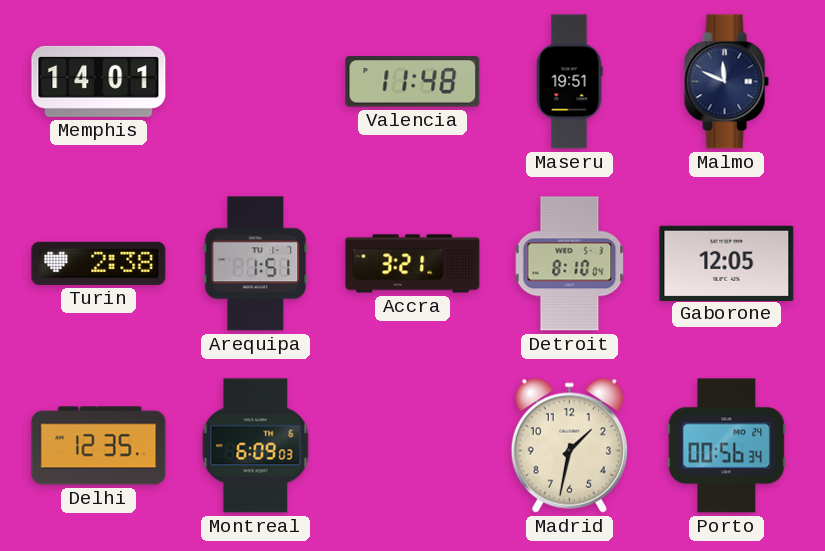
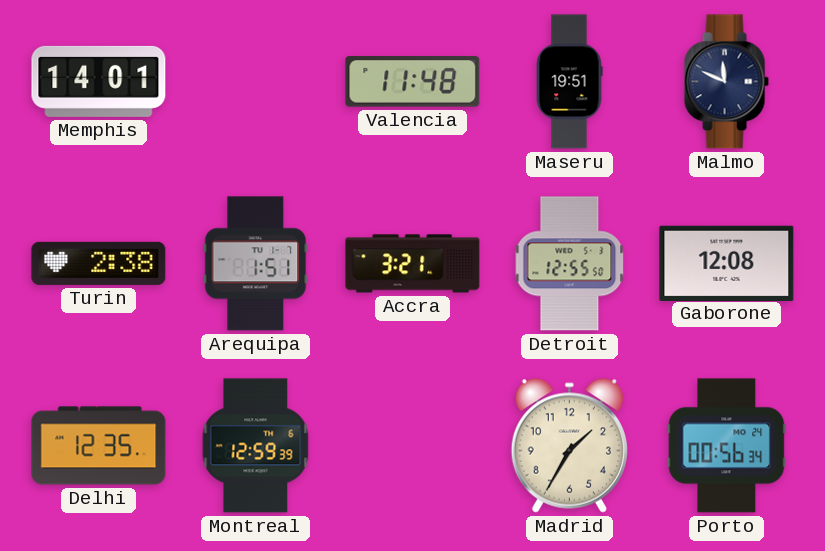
Detroit: 8:10 -> 12:55
Gaborone: 12:05 -> 12:08
Montreal: 6:09 -> 12:59
Madrid: 1:32 -> 1:35
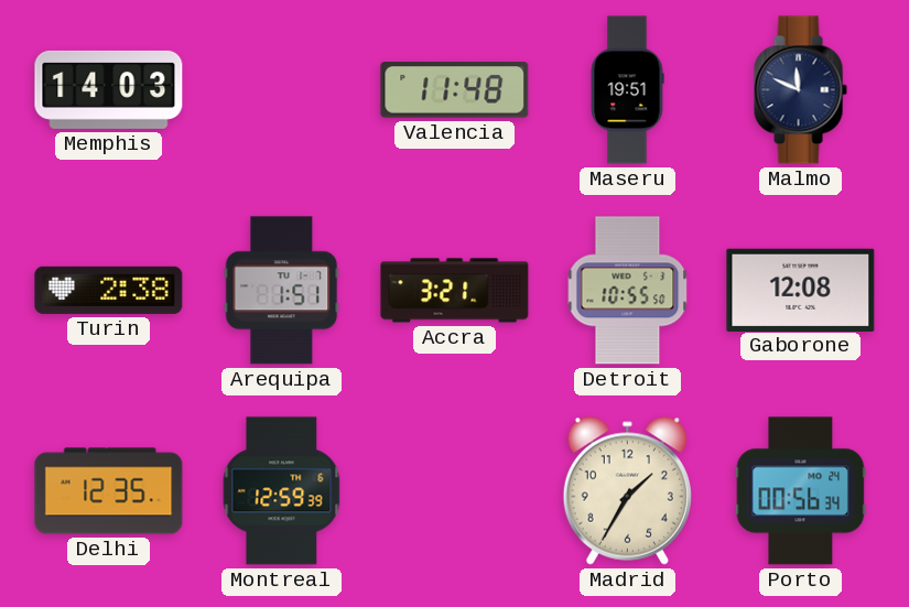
Memphis: 14:01 -> 14:03
Detroit: 12:55 -> 10:55
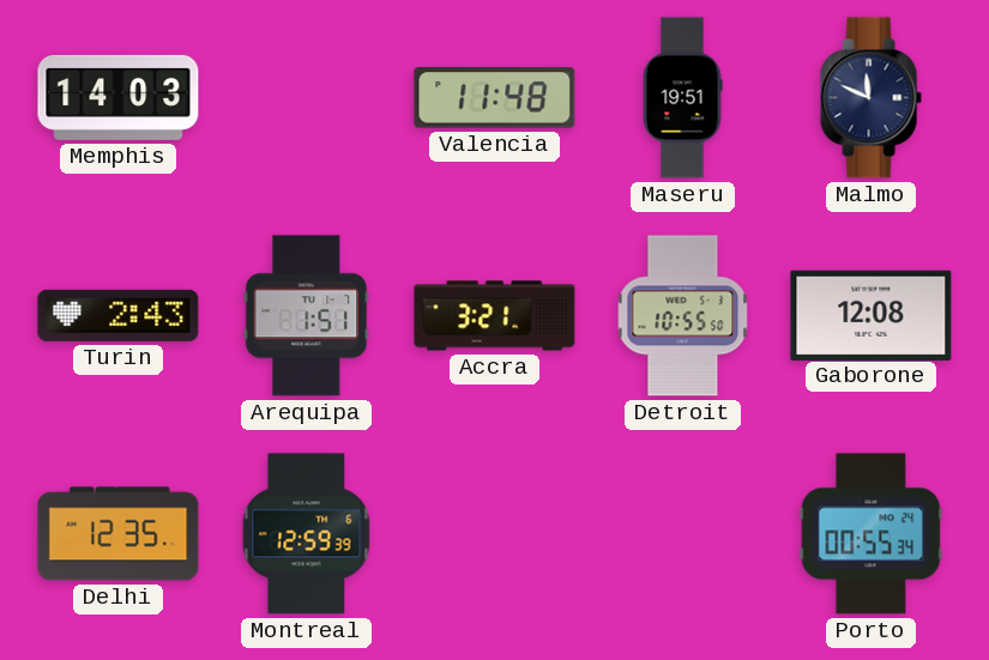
Turin: 2:38 -> 2:43
Madrid: 1:35 -> none
Porto: 00:56 -> 00:55
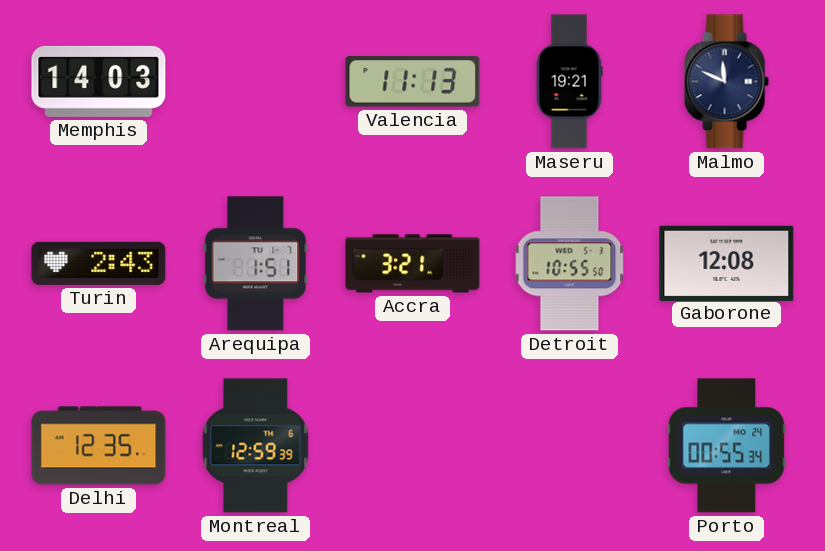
Valencia: 11:48 -> 11:13
Maseru: 19:51 -> 19:21
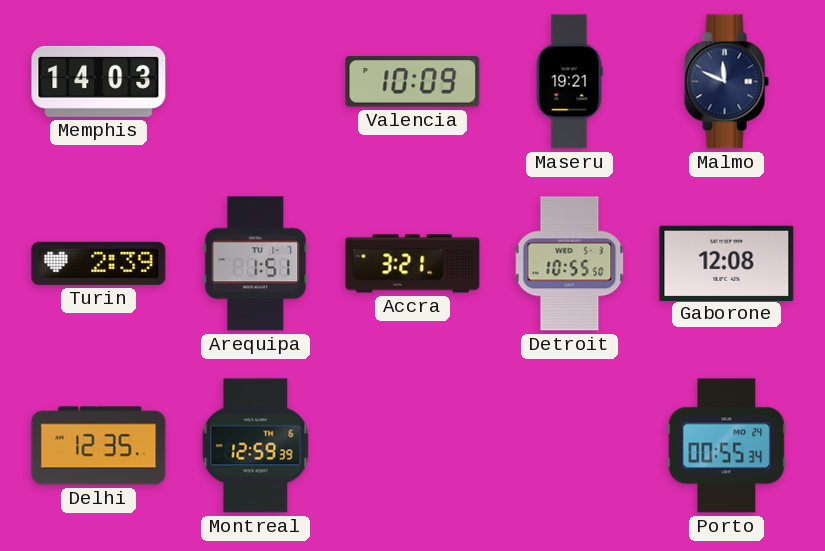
Valencia: 11:13 -> 10:09
Turin: 2:43 -> 2:39
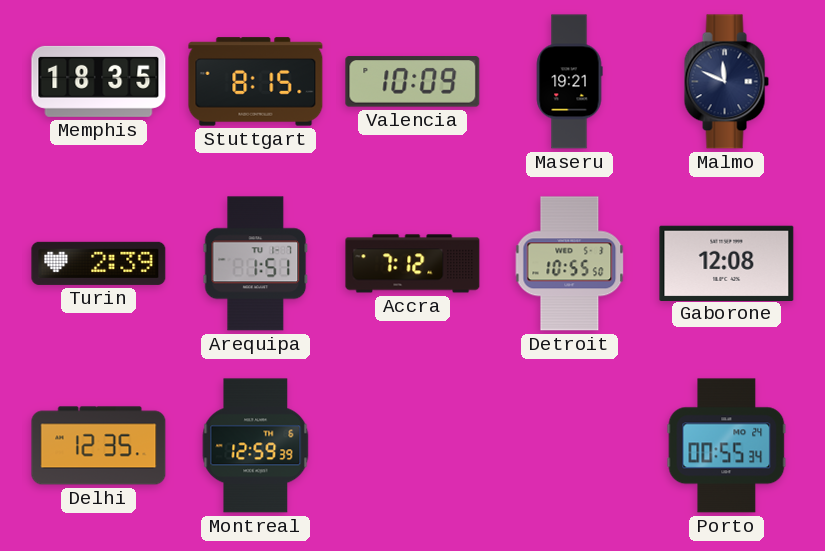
Memphis: 14:03 -> 18:35
Stuttgart: none -> 8:15
Accra: 3:21 -> 7:12
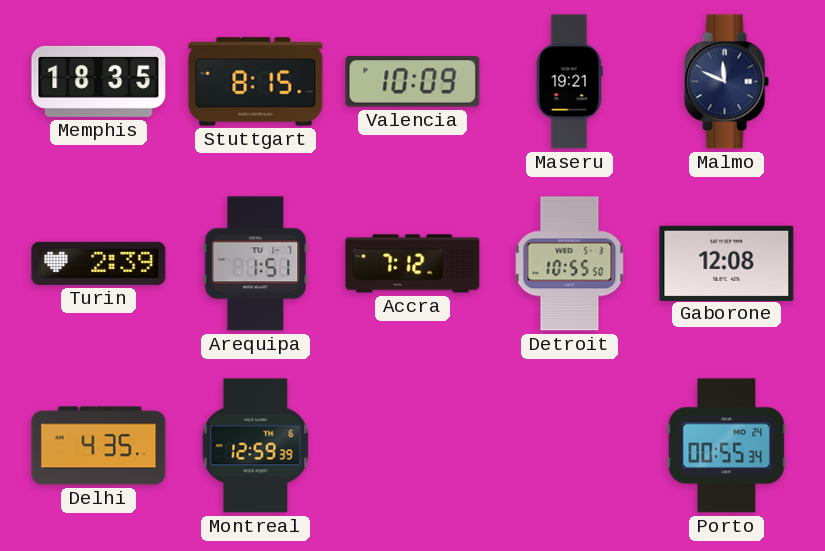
Delhi: 12:35 -> 4:35
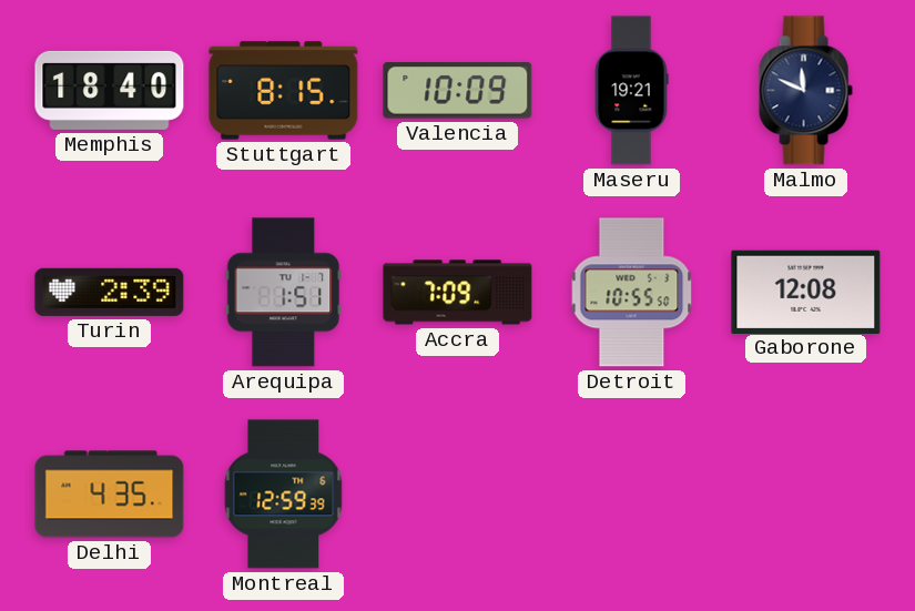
Memphis: 18:35 -> 18:40
Accra: 7:12 -> 7:09
Porto: 00:55 -> none
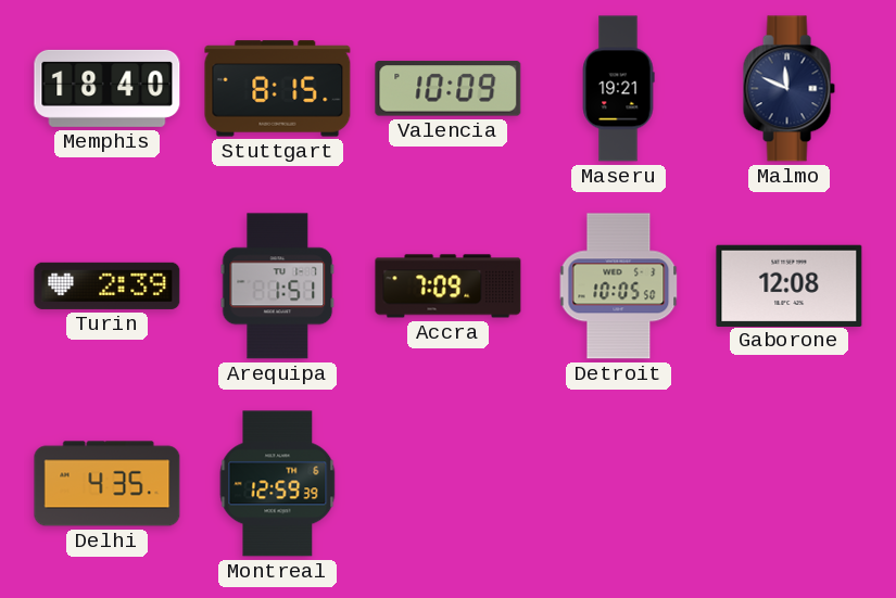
Detroit: 10:55 -> 10:05
